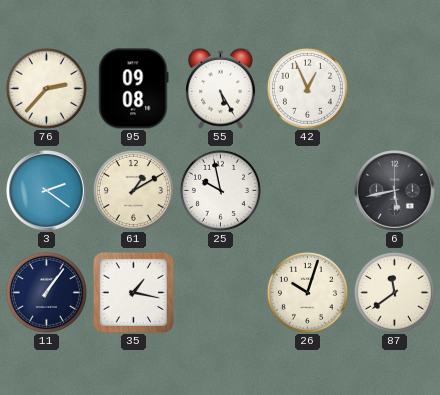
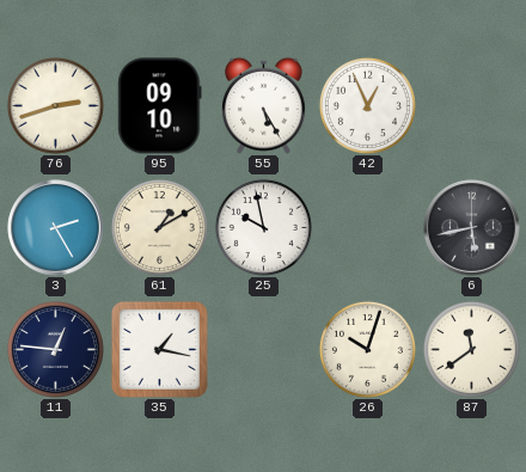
76: 2:37 -> 2:42
95: 09:08 -> 09:10
3: 2:21 -> 2:25
11: 1:06 -> 12:46
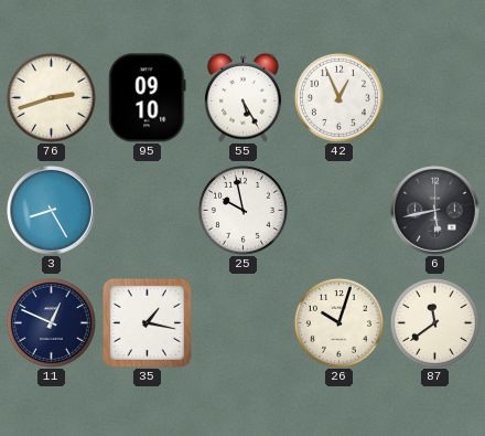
3: 2:25 -> 8:25
61: 1:10 -> none
11: 12:46 -> 12:49
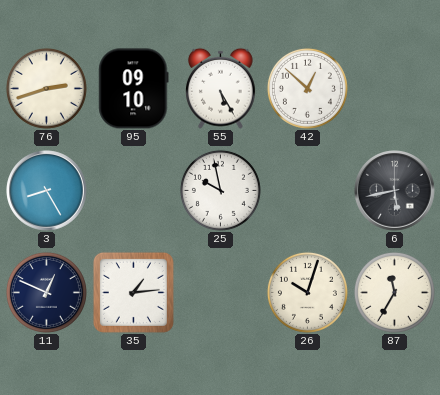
42: 12:56 -> 12:52
35: 1:17 -> 1:14
87: 11:39 -> 11:35
